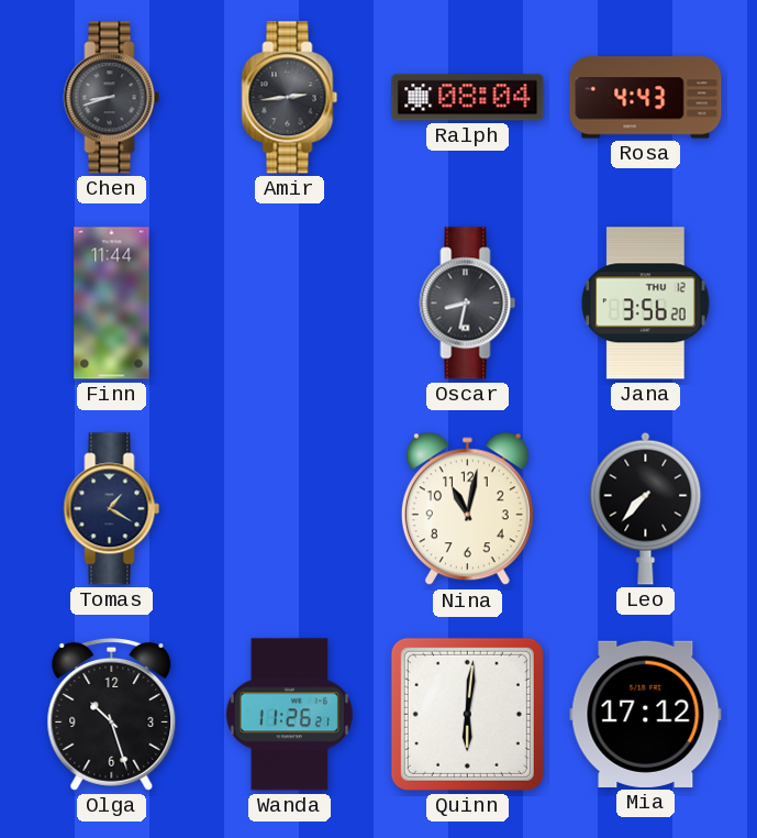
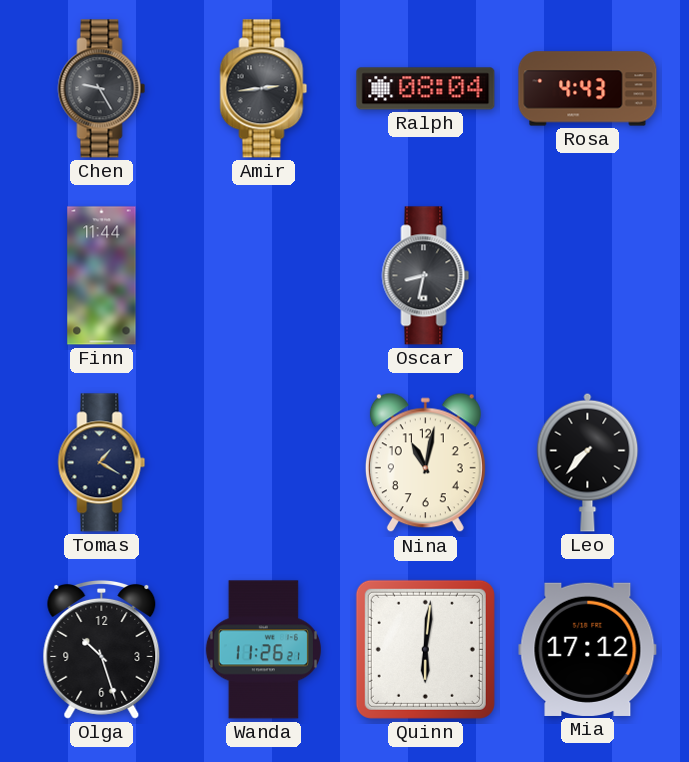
Chen: 8:42 -> 9:25
Jana: 3:56 -> none
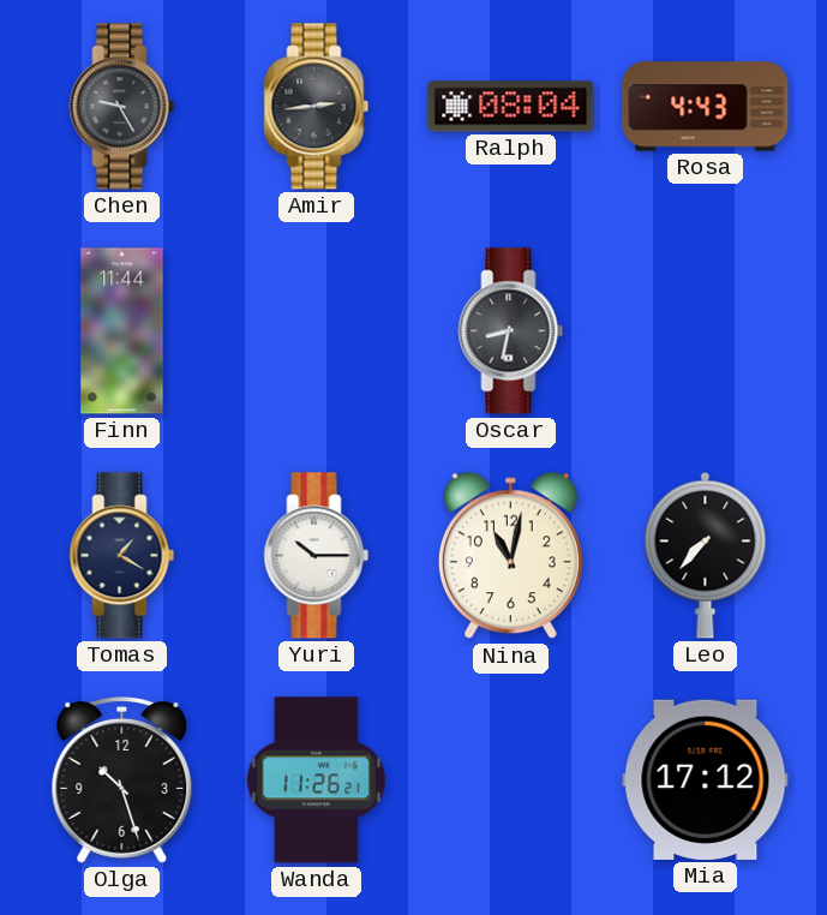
Yuri: none -> 10:15
Quinn: 6:01 -> none
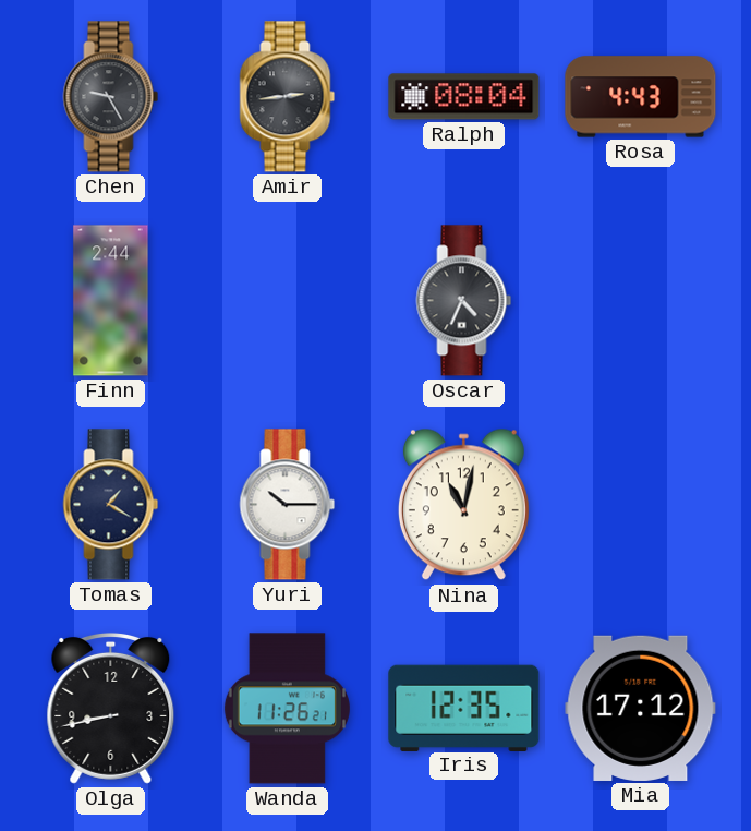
Finn: 11:44 -> 2:44
Oscar: 8:32 -> 4:34
Leo: 7:37 -> none
Olga: 10:27 -> 8:43
Iris: none -> 12:35
